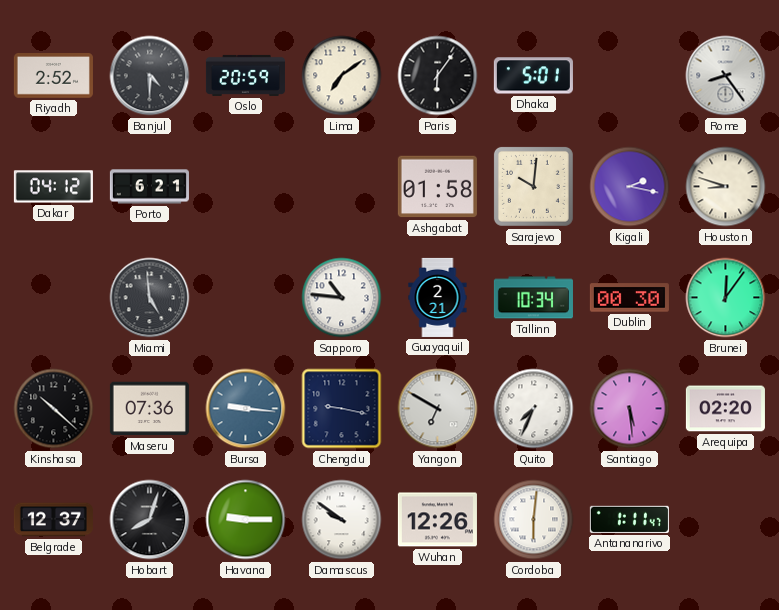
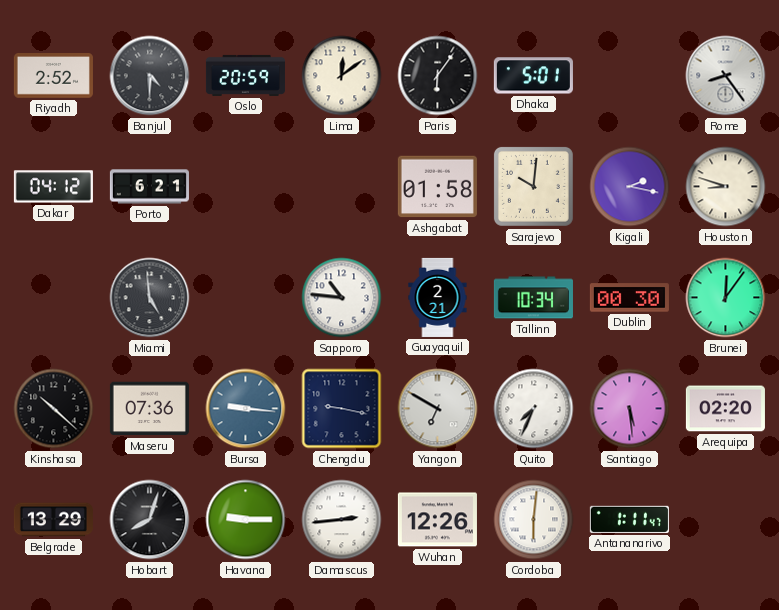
Lima: 7:09 -> 12:09
Belgrade: 12:37 -> 13:29
Damascus: 9:51 -> 2:44
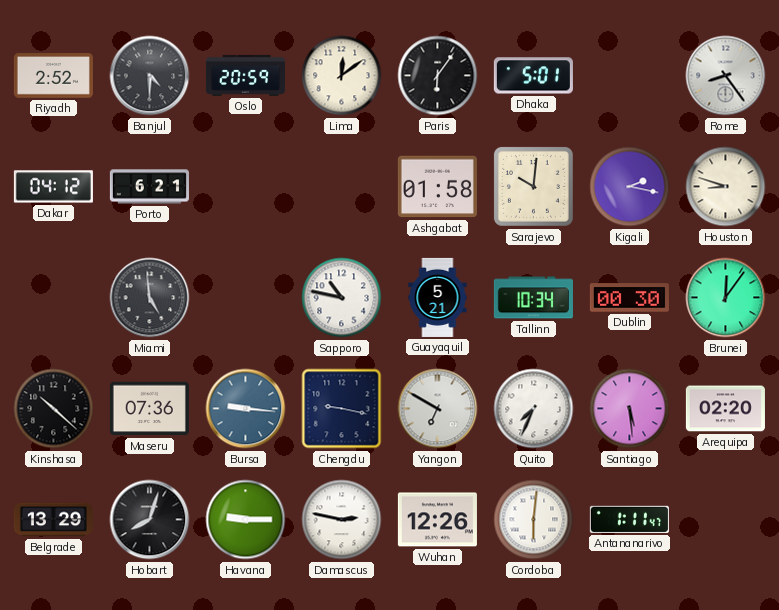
Sapporo: 10:46 -> 10:47
Guayaquil: 2:21 -> 5:21
Damascus: 2:44 -> 2:47
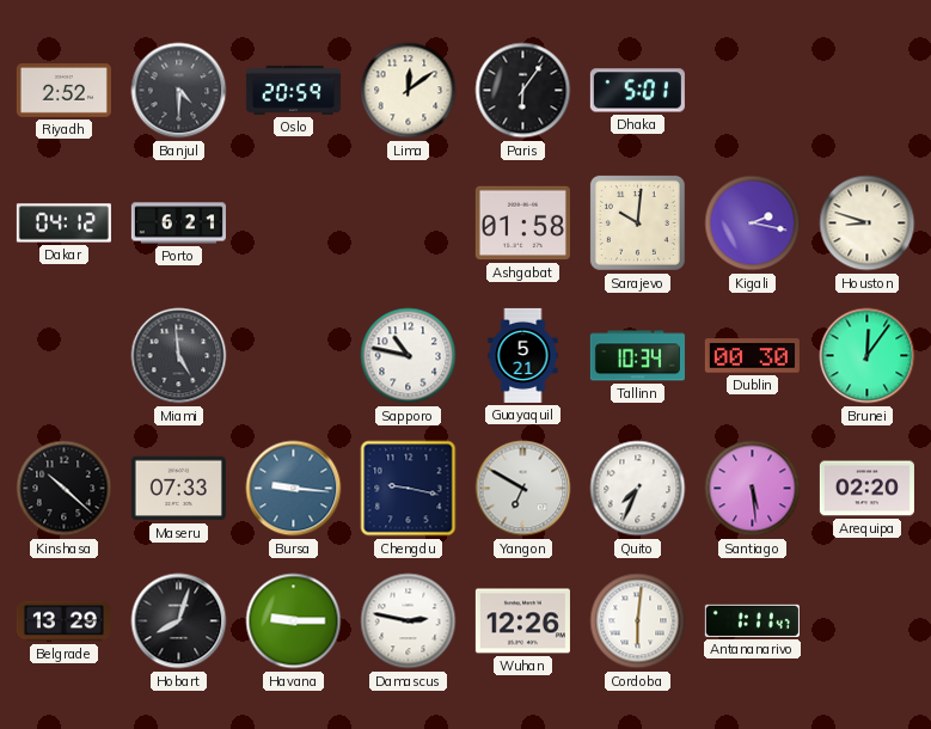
Rome: 8:24 -> none
Maseru: 07:36 -> 07:33
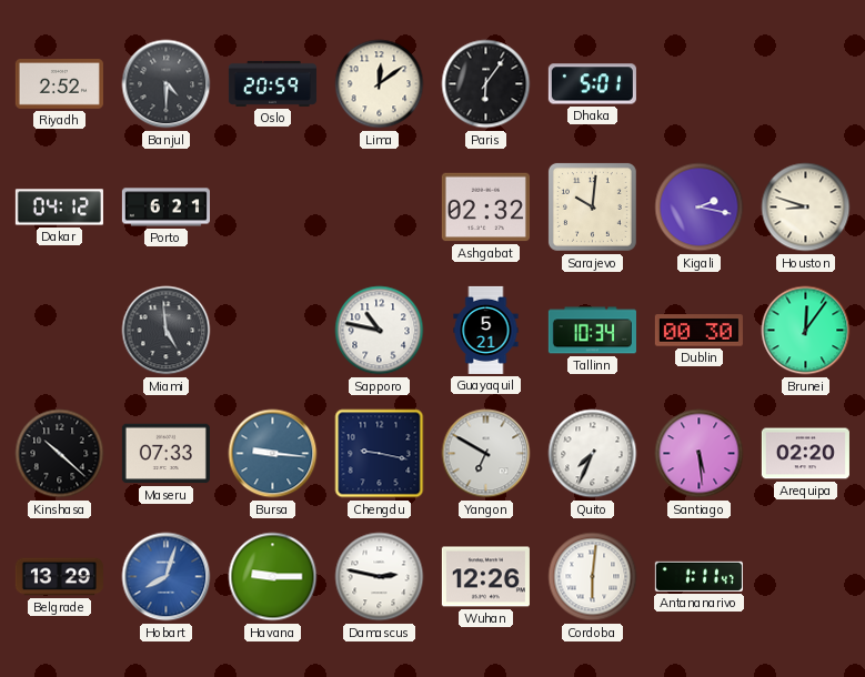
Ashgabat: 01:58 -> 02:32
Hobart dial: black -> blue
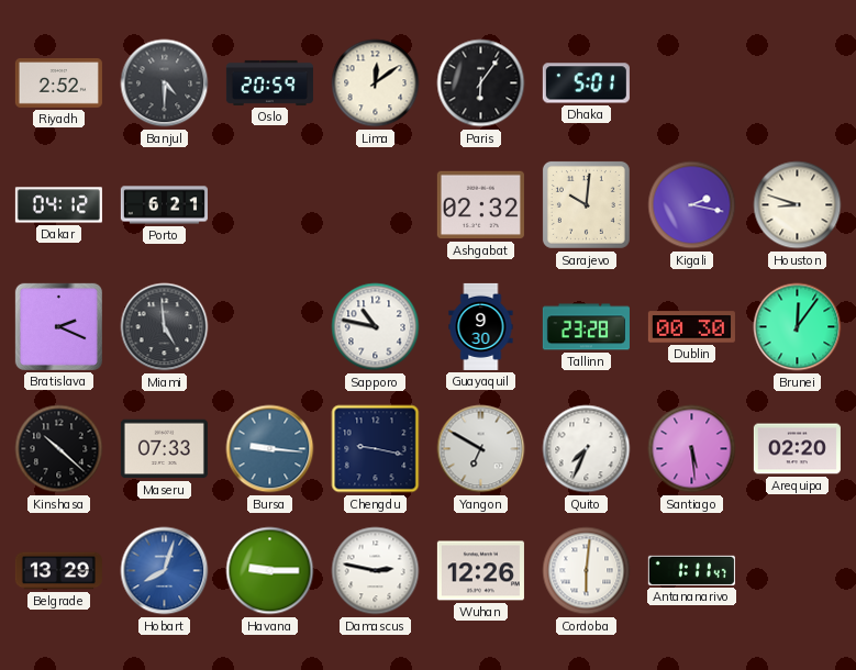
Bratislava: none -> 2:19
Guayaquil: 5:21 -> 9:30
Tallinn: 10:34 -> 23:28
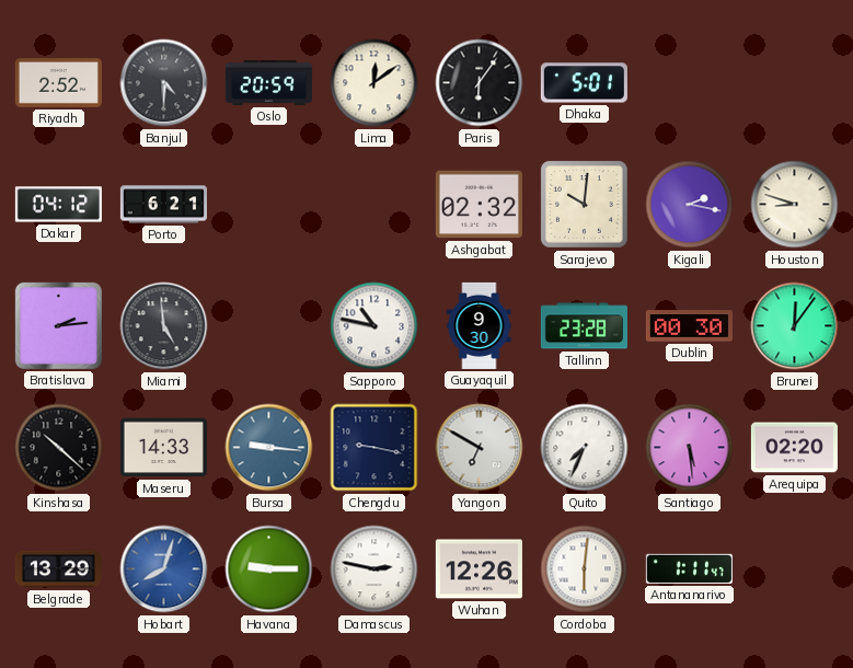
Bratislava: 2:19 -> 2:14
Maseru: 07:33 -> 14:33
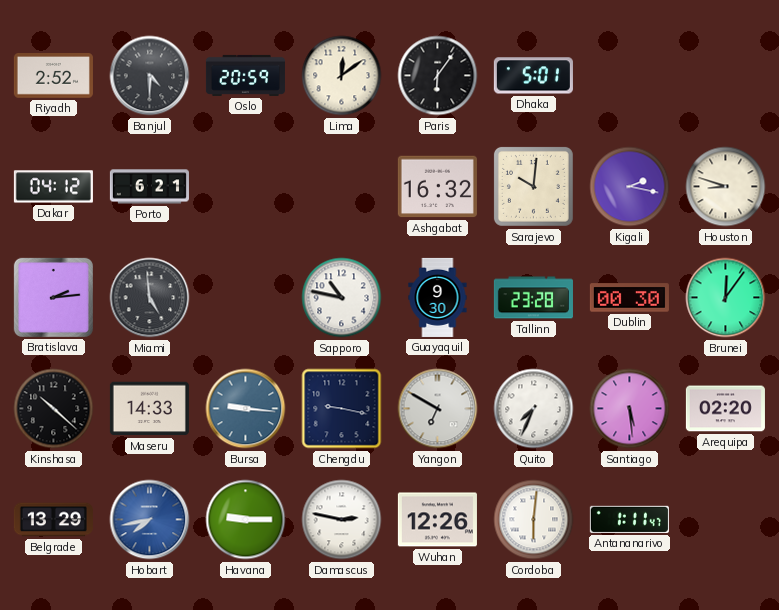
Ashgabat: 02:32 -> 16:32
Hobart: 8:03 -> 7:43
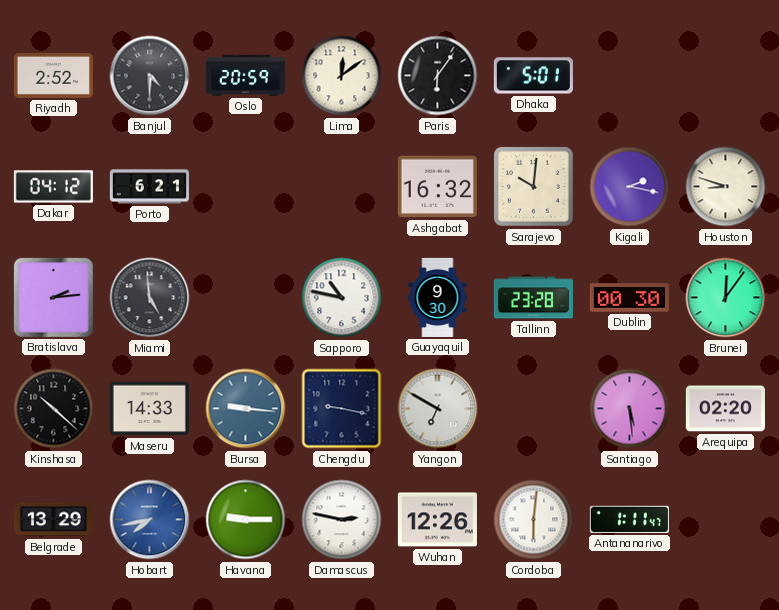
Quito: 7:34 -> none
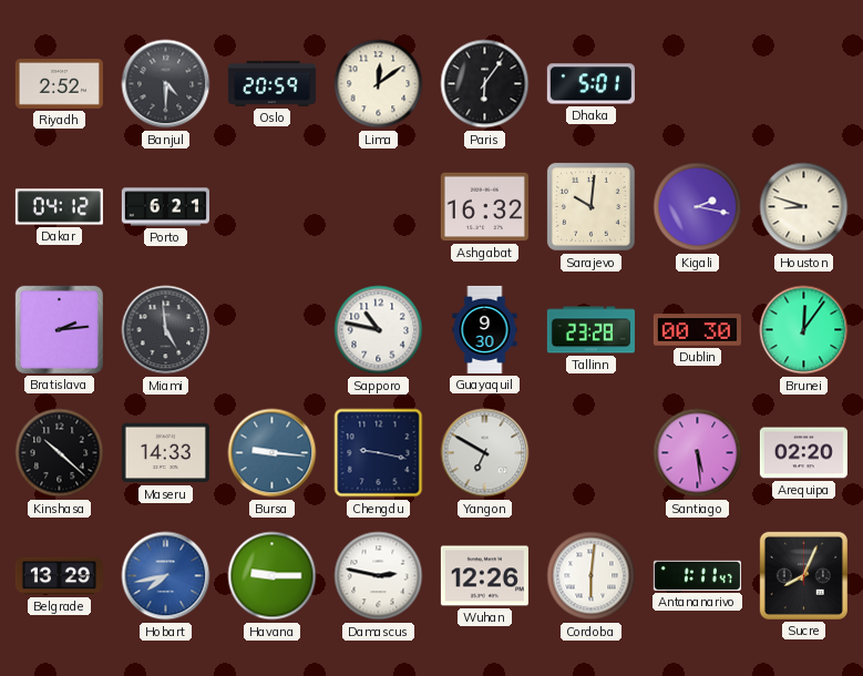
Sucre: none -> 8:04
